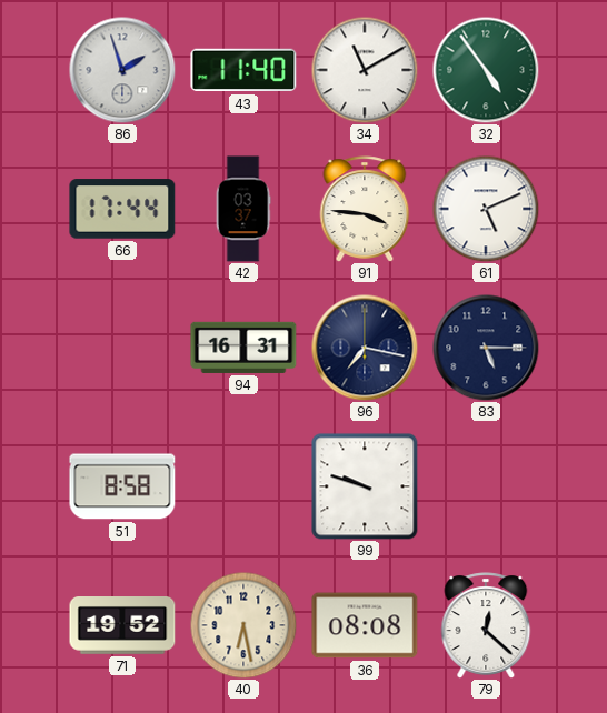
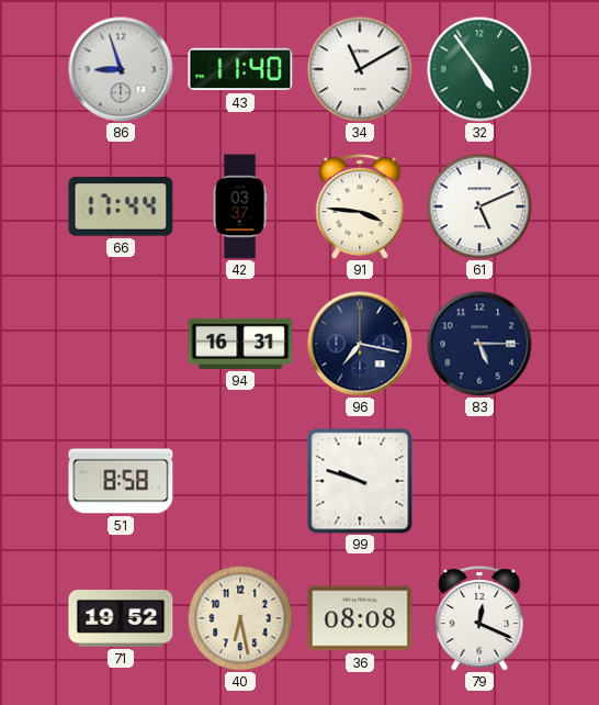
86: 1:57 -> 8:57
79: 12:22 -> 12:19
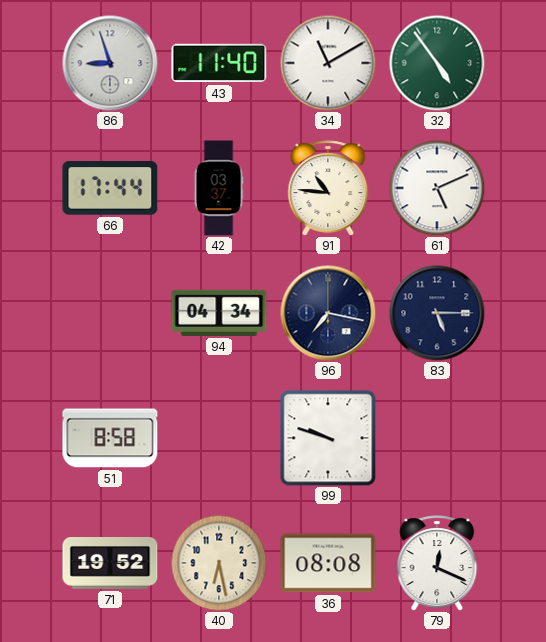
91: 3:46 -> 10:46
94: 16:31 -> 04:34
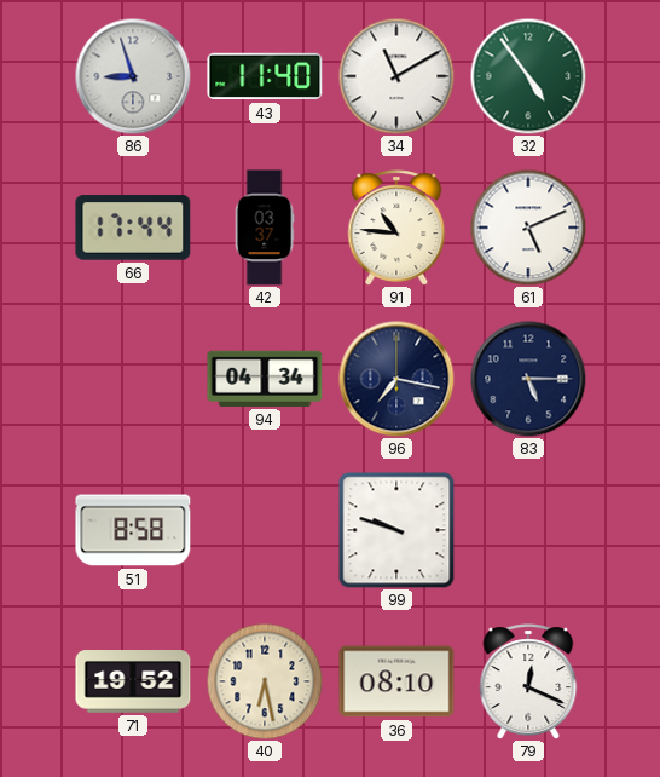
36: 08:08 -> 08:10
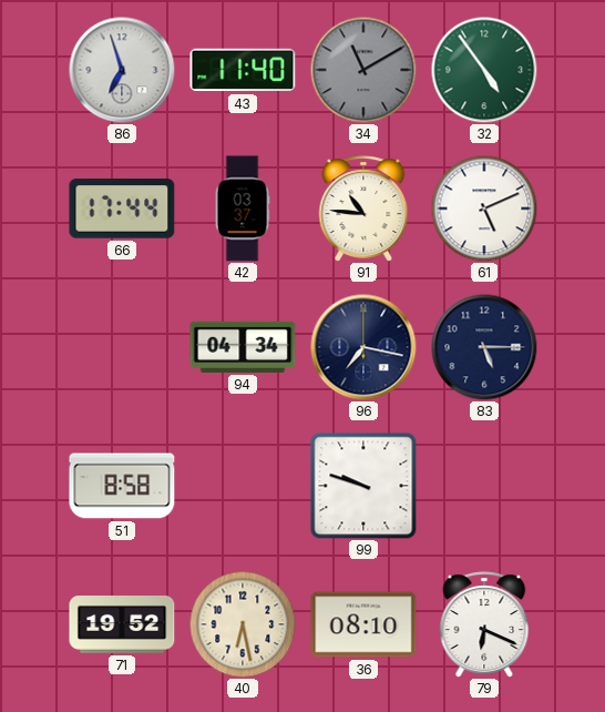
86: 8:57 -> 6:57
34 dial: white -> grey
79: 12:19 -> 6:19
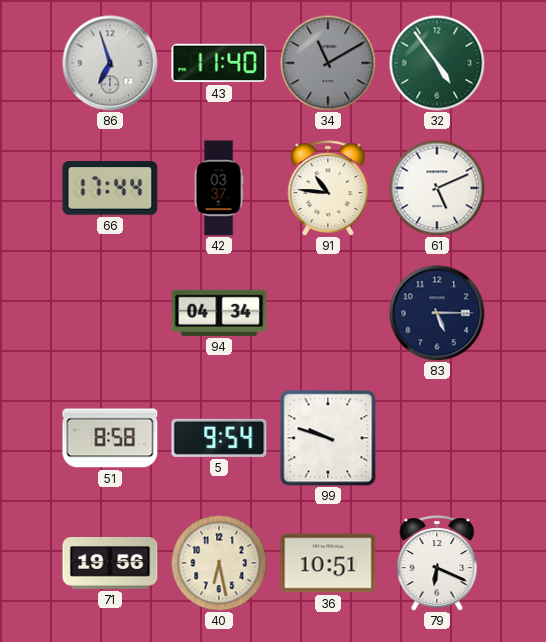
96: 7:17 -> none
5: none -> 9:54
71: 19:52 -> 19:56
36: 08:10 -> 10:51
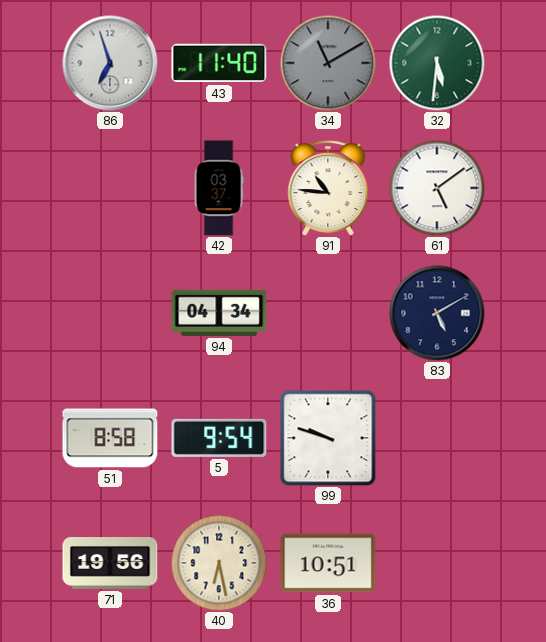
32: 4:54 -> 5:31
66: 17:44 -> none
61: 5:11 -> 5:09
83: 5:15 -> 5:10
79: 6:19 -> none
